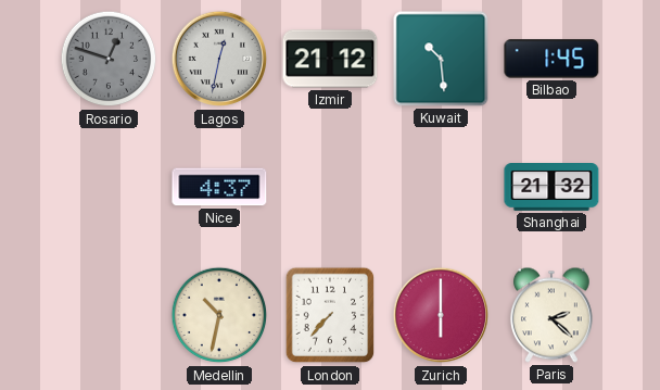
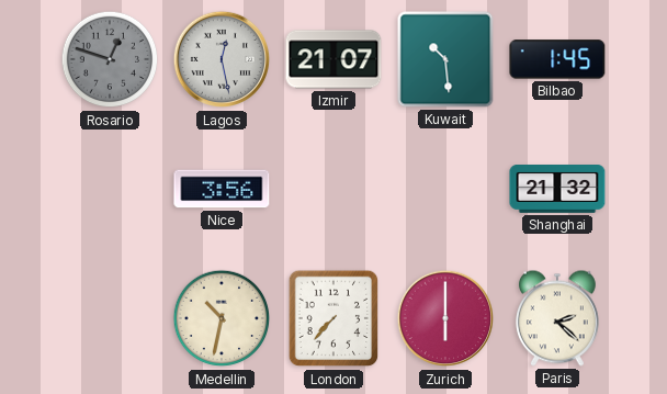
Lagos: 12:32 -> 12:28
Izmir: 21:12 -> 21:07
Nice: 4:37 -> 3:56
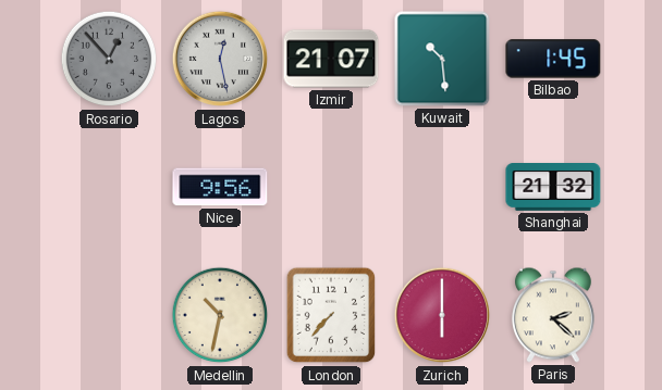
Rosario: 12:48 -> 12:53
Nice: 3:56 -> 9:56
